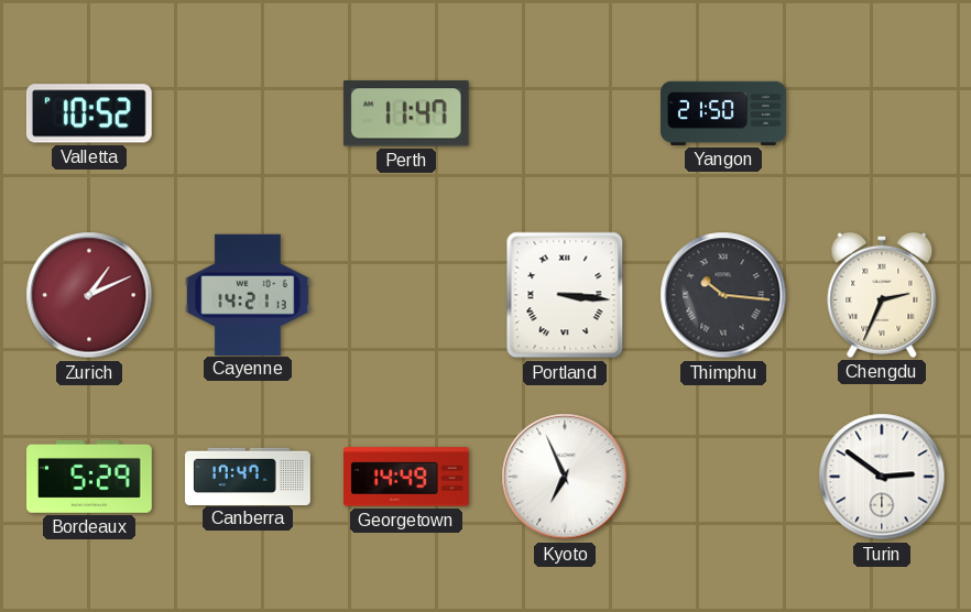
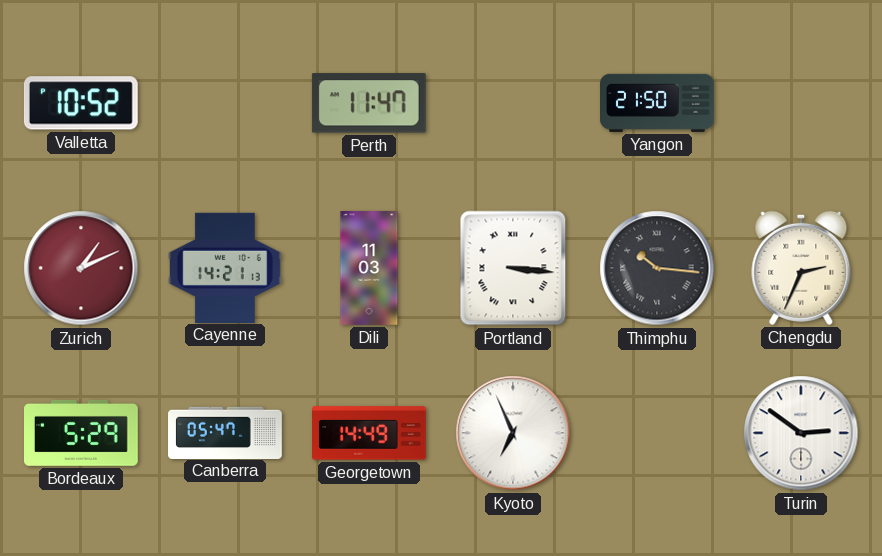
Dili: none -> 11:03
Canberra: 17:47 -> 05:47
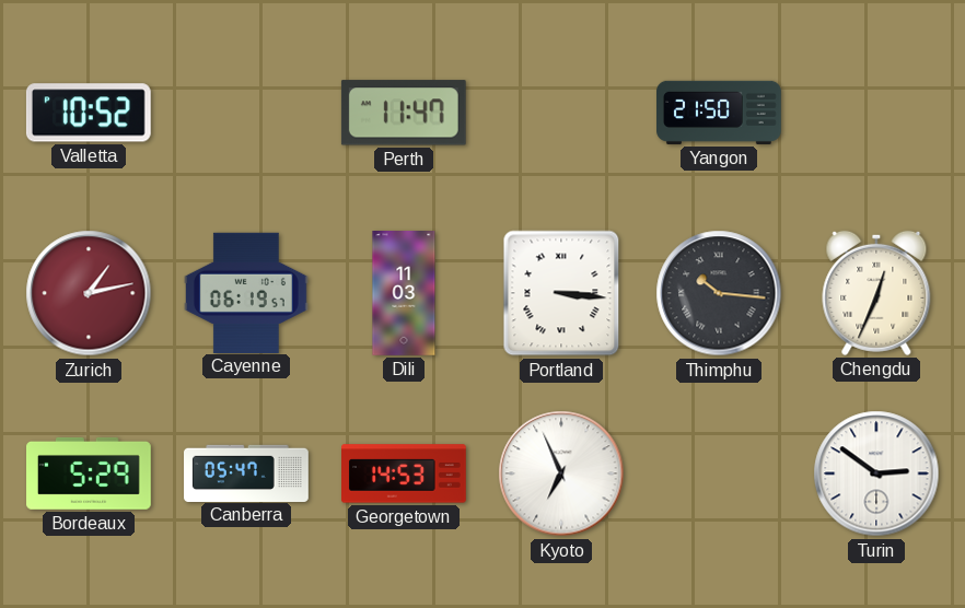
Zurich: 1:11 -> 1:13
Cayenne: 14:21 -> 06:19
Chengdu: 2:34 -> 12:34
Georgetown: 14:49 -> 14:53
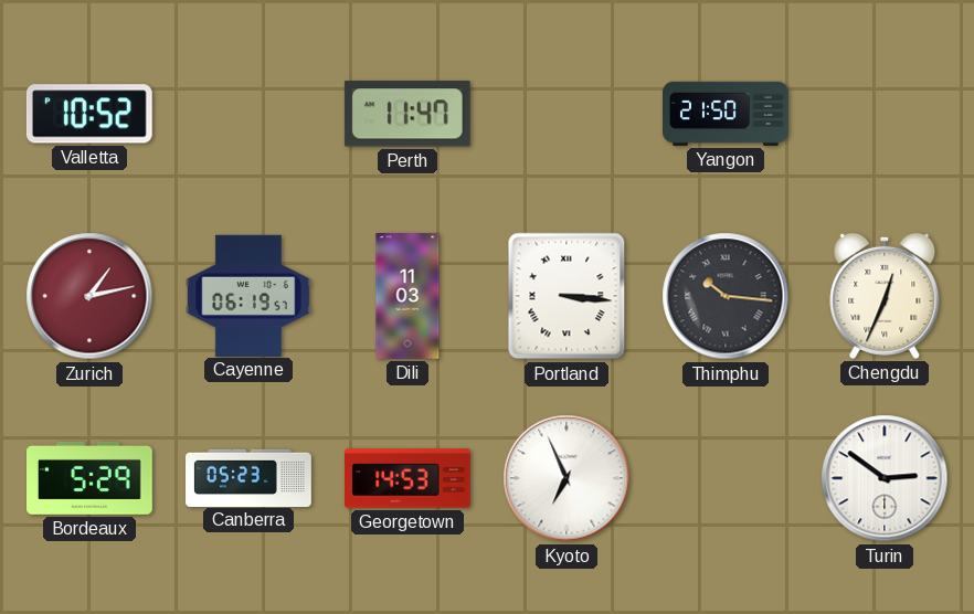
Canberra: 05:47 -> 05:23
